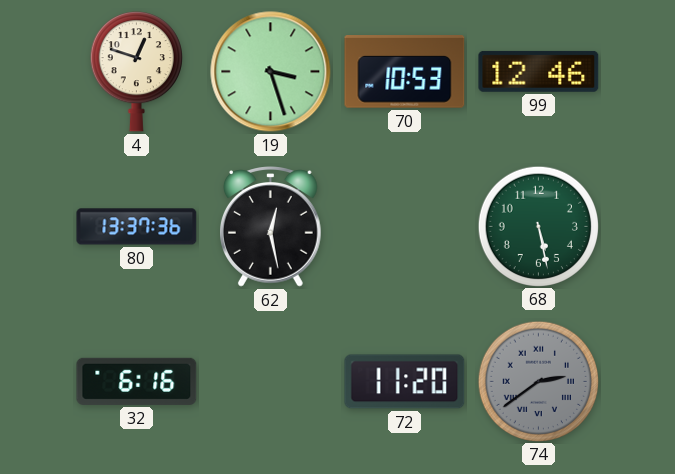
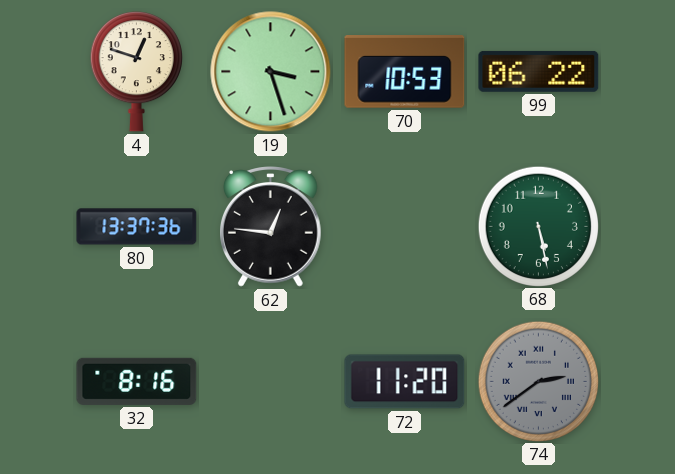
99: 12:46 -> 06:22
62: 12:28 -> 12:46
32: 6:16 -> 8:16
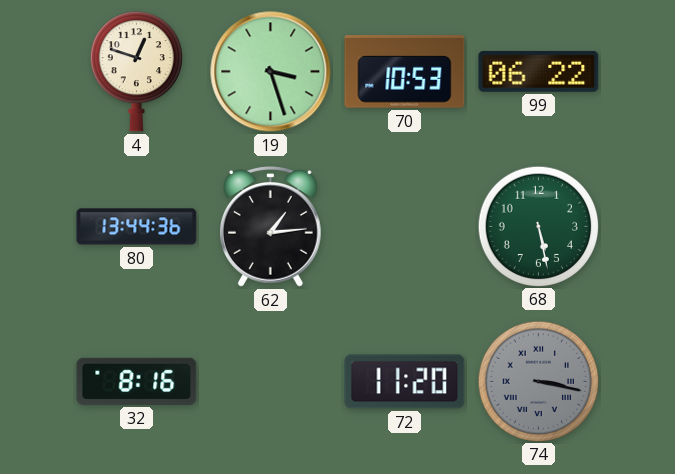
80: 13:37 -> 13:44
62: 12:46 -> 1:14
74: 2:39 -> 3:17
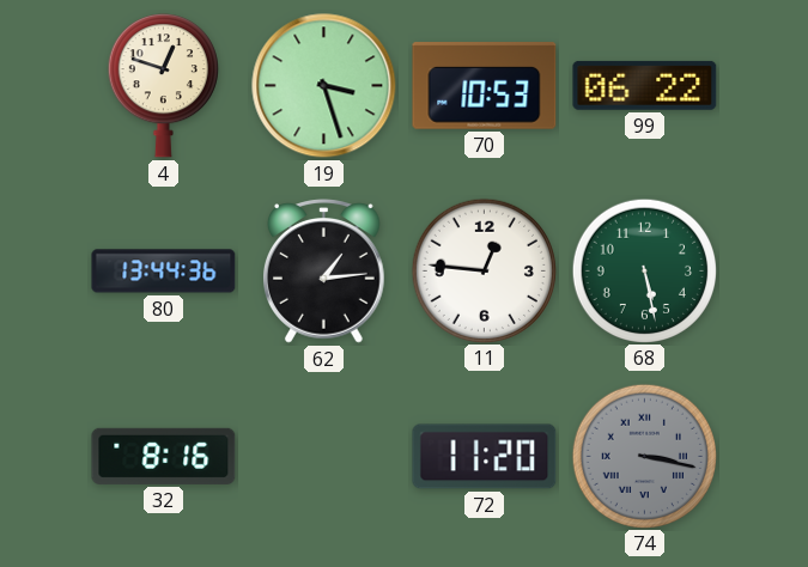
11: none -> 12:46
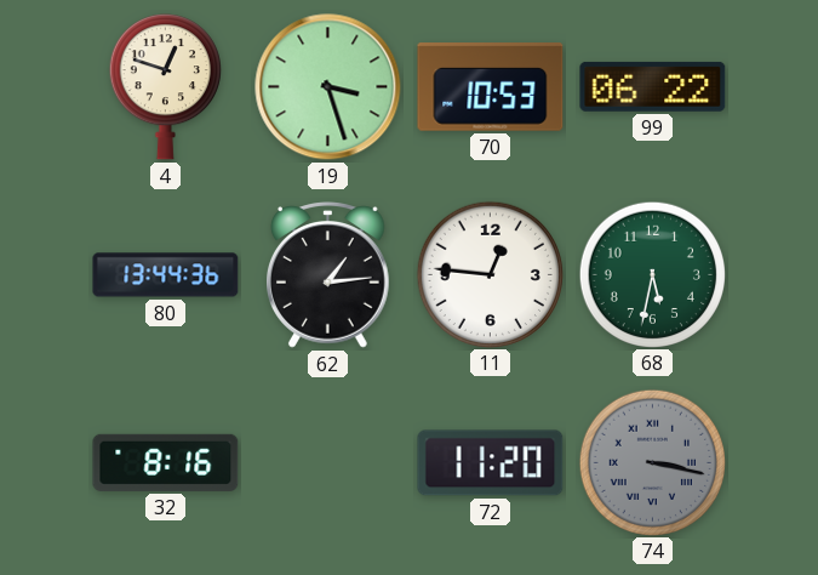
68: 5:28 -> 5:32
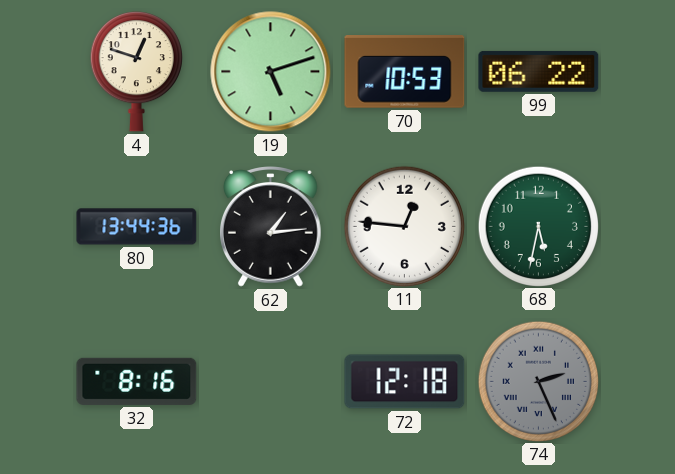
19: 3:27 -> 5:12
72: 11:20 -> 12:18
74: 3:17 -> 2:26
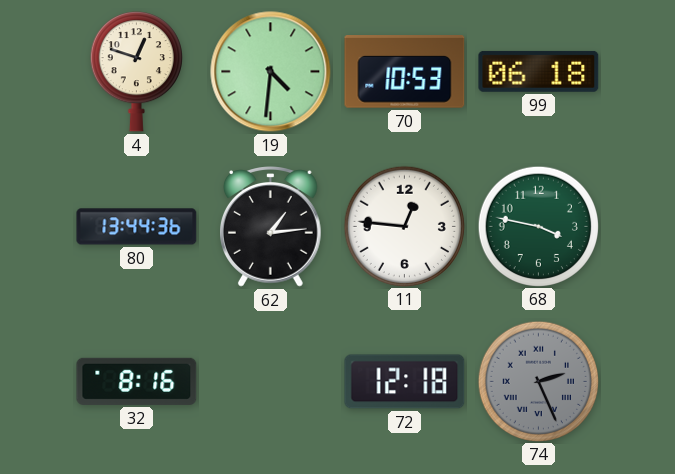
19: 5:12 -> 4:31
99: 06:22 -> 06:18
68: 5:32 -> 3:47
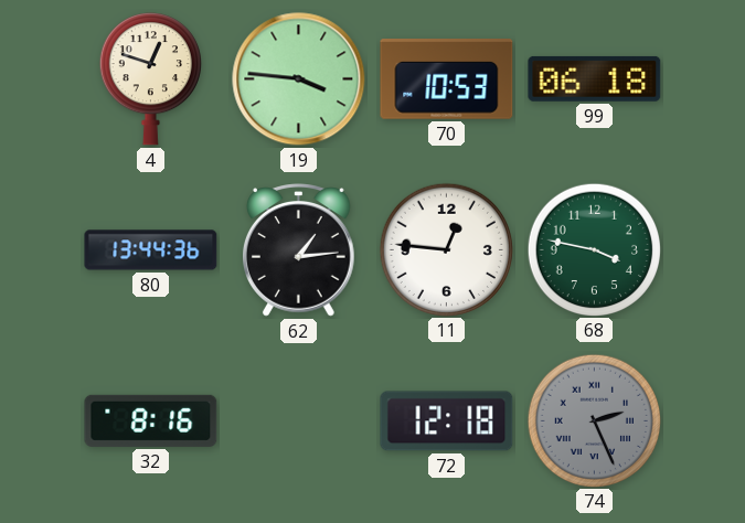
19: 4:31 -> 3:46
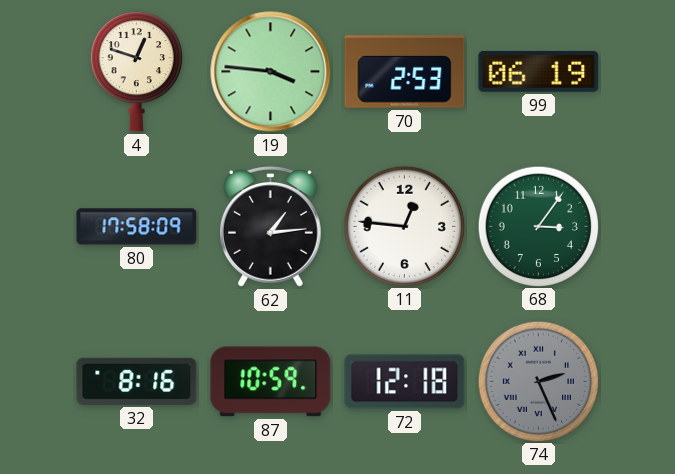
70: 10:53 -> 2:53
99: 06:18 -> 06:19
80: 13:44 -> 17:58
68: 3:47 -> 3:06
87: none -> 10:59
